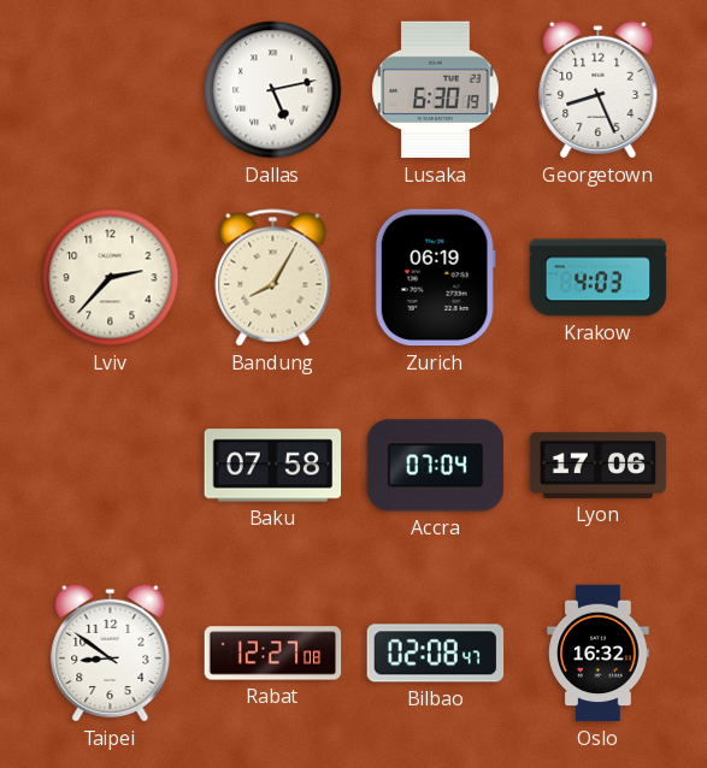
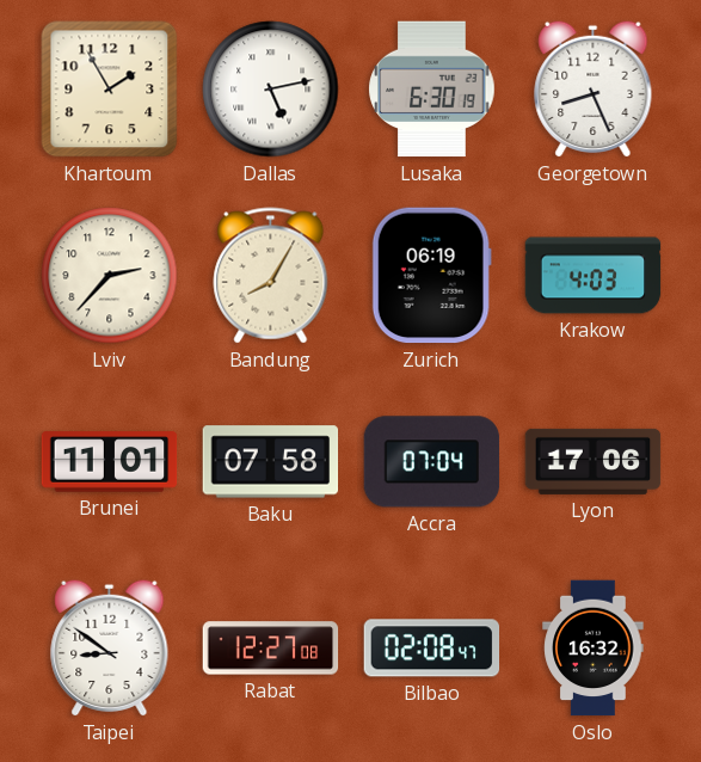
Khartoum: none -> 1:55
Brunei: none -> 11:01
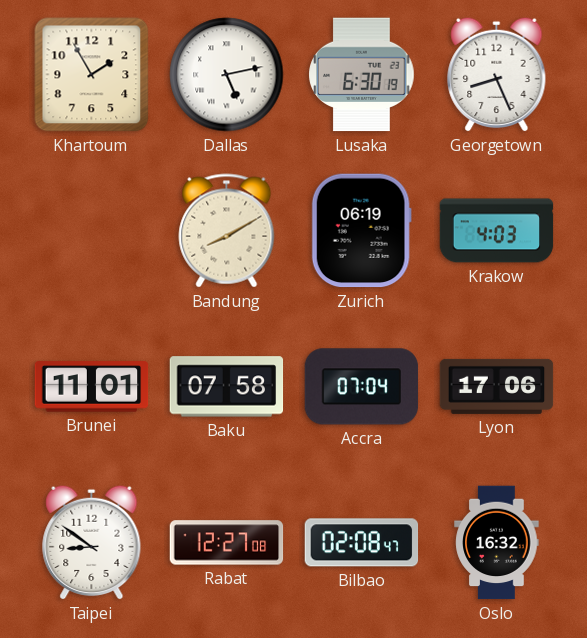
Lviv: 2:37 -> none
Bandung: 8:05 -> 8:10
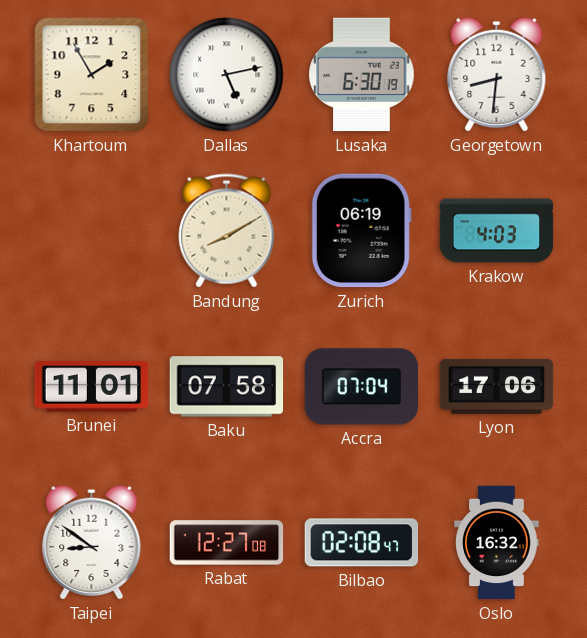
Georgetown: 8:26 -> 8:31
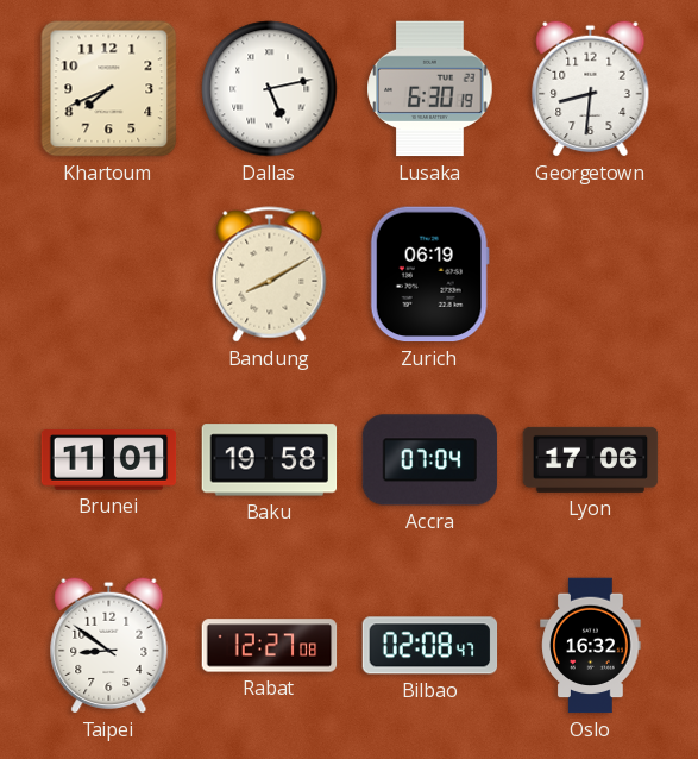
Khartoum: 1:55 -> 7:41
Krakow: 4:03 -> none
Baku: 07:58 -> 19:58
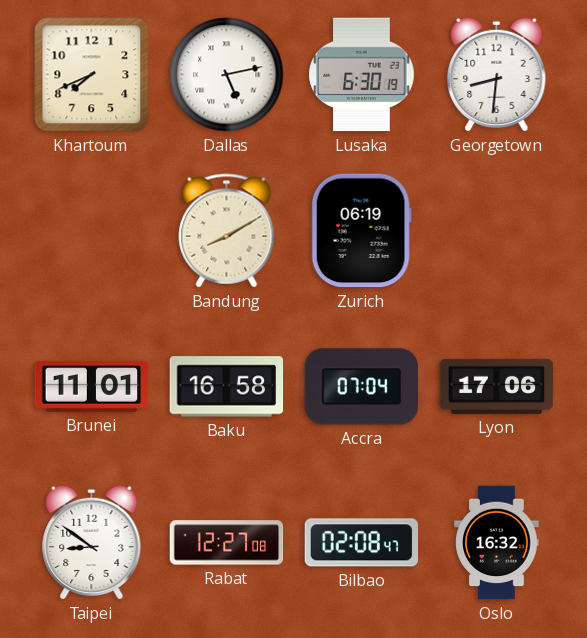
Baku: 19:58 -> 16:58
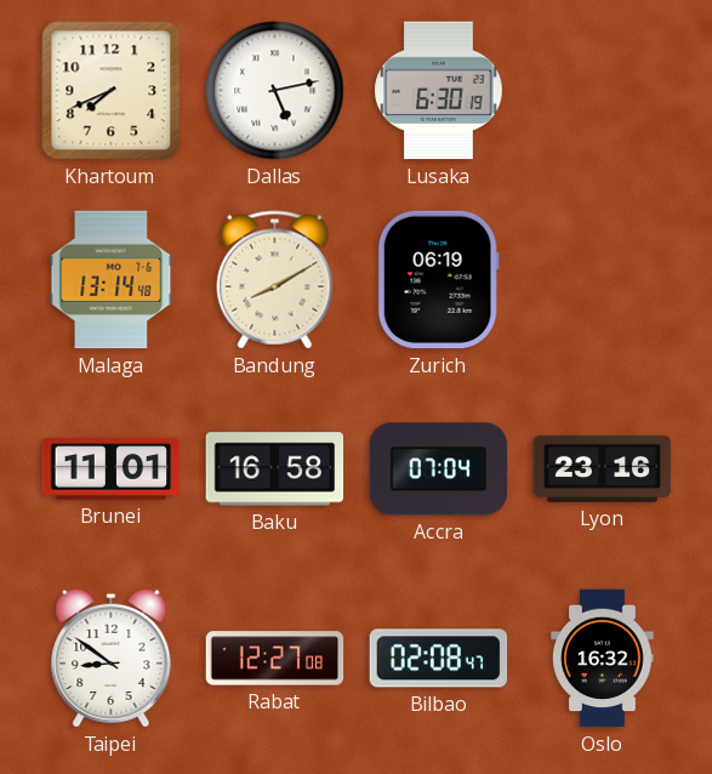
Georgetown: 8:31 -> none
Malaga: none -> 13:14
Lyon: 17:06 -> 23:16
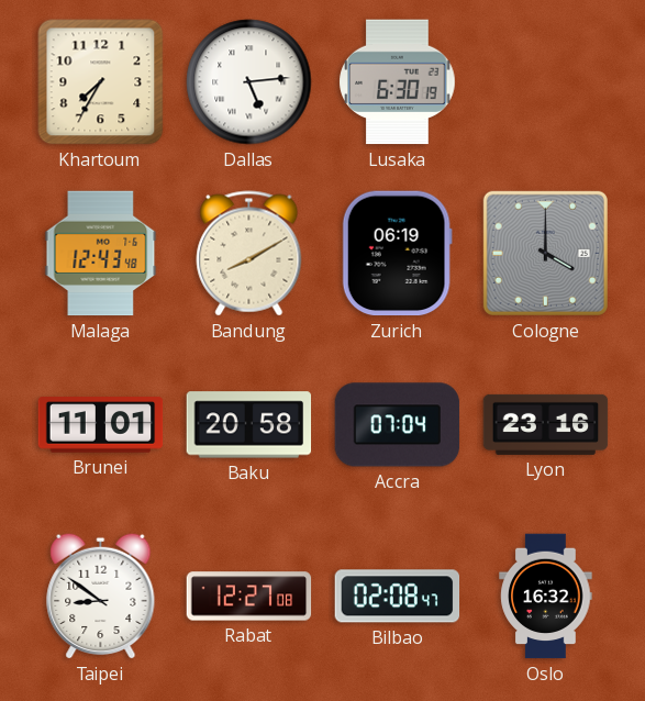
Khartoum: 7:41 -> 7:35
Dallas: 5:13 -> 5:14
Malaga: 13:14 -> 12:43
Cologne: none -> 4:00
Baku: 16:58 -> 20:58
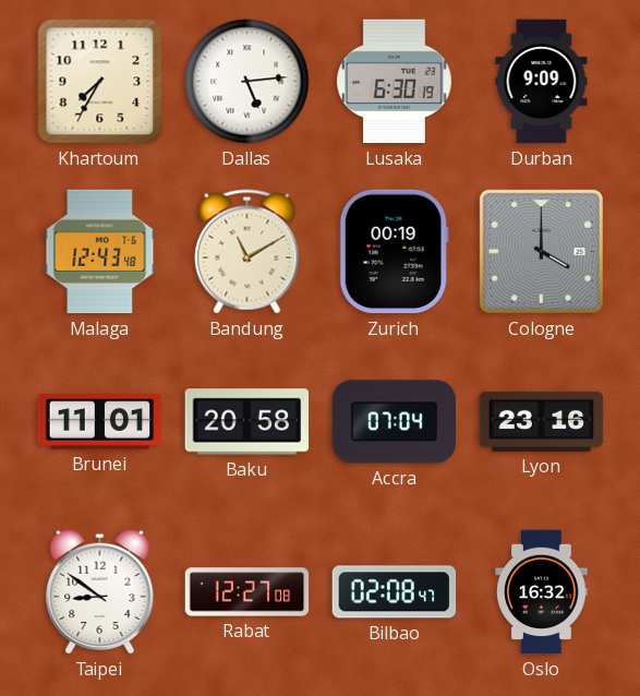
Durban: none -> 9:09
Bandung: 8:10 -> 11:10
Zurich: 06:19 -> 00:19
